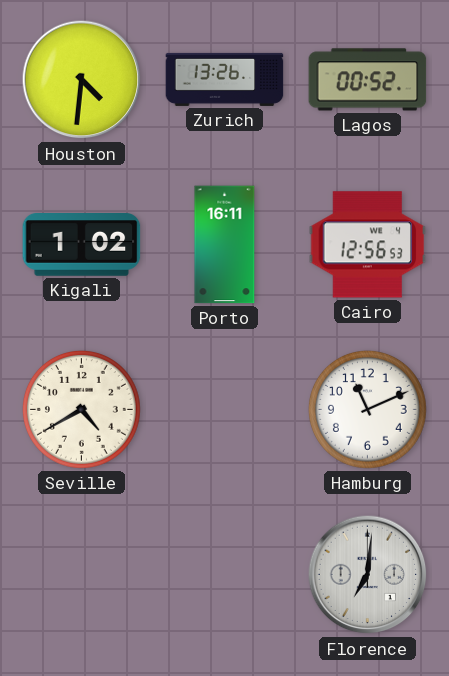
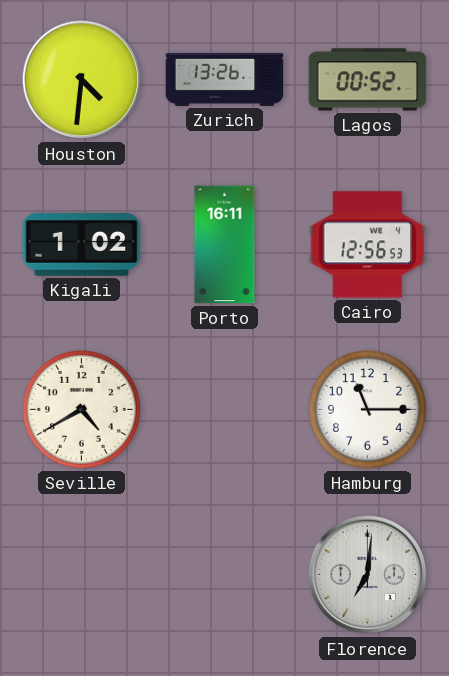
Hamburg: 11:11 -> 11:15
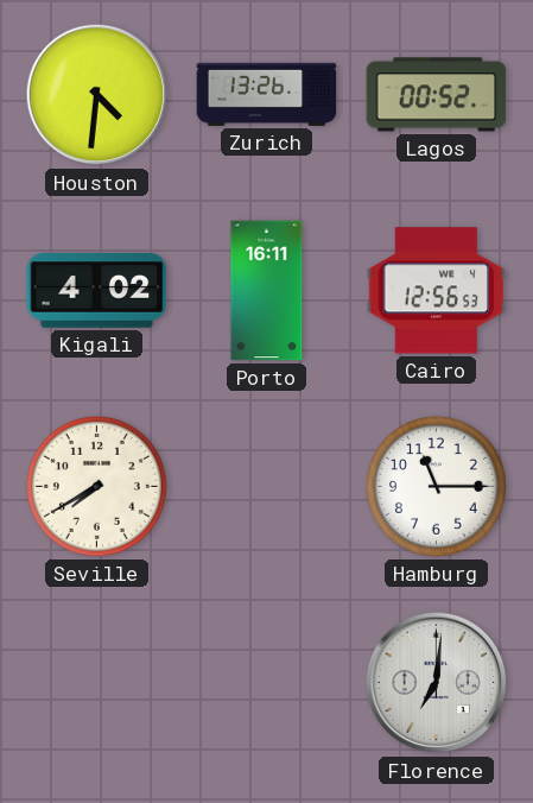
Kigali: 1:02 -> 4:02
Seville: 4:40 -> 7:40
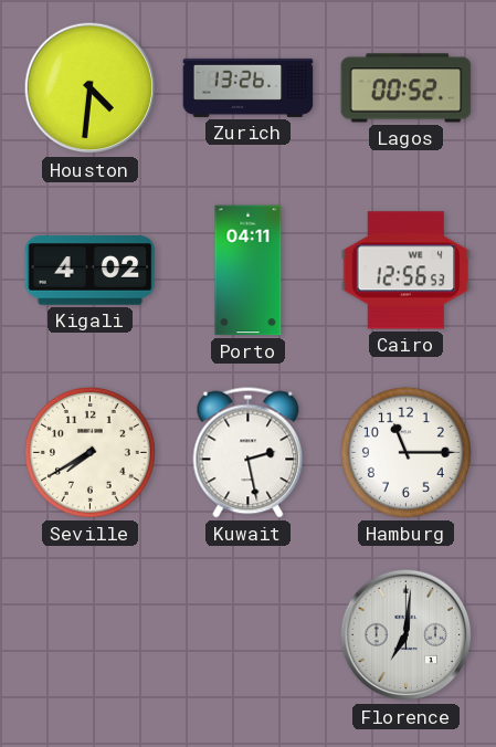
Porto: 16:11 -> 04:11
Kuwait: none -> 2:28
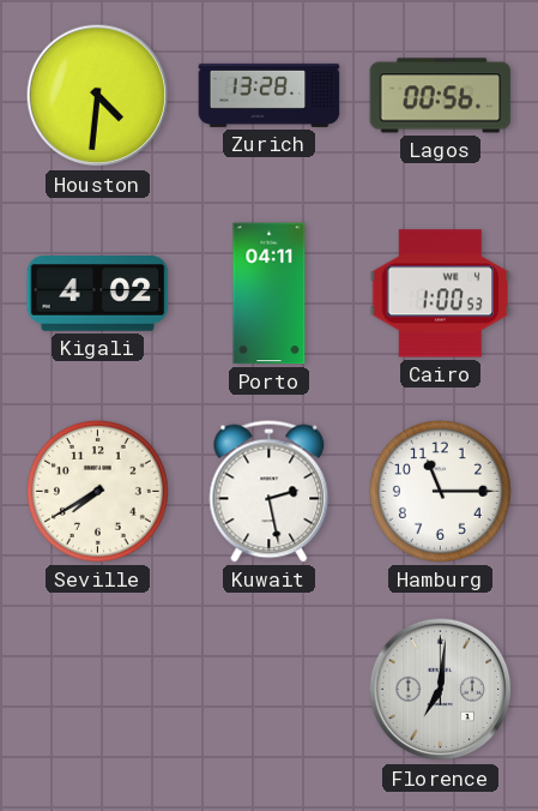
Zurich: 13:26 -> 13:28
Lagos: 00:52 -> 00:56
Cairo: 12:56 -> 1:00
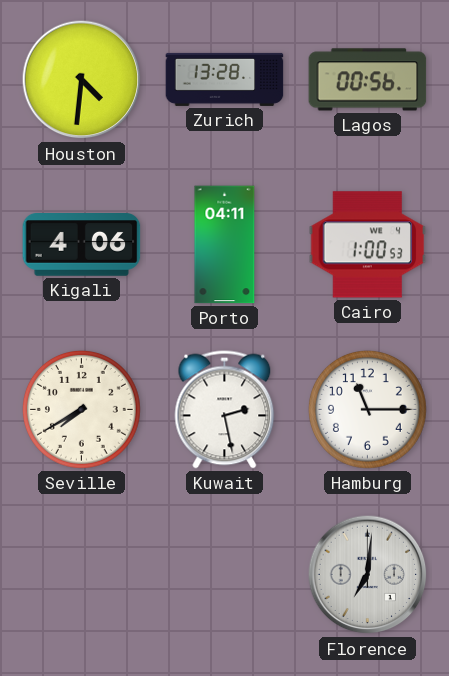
Kigali: 4:02 -> 4:06
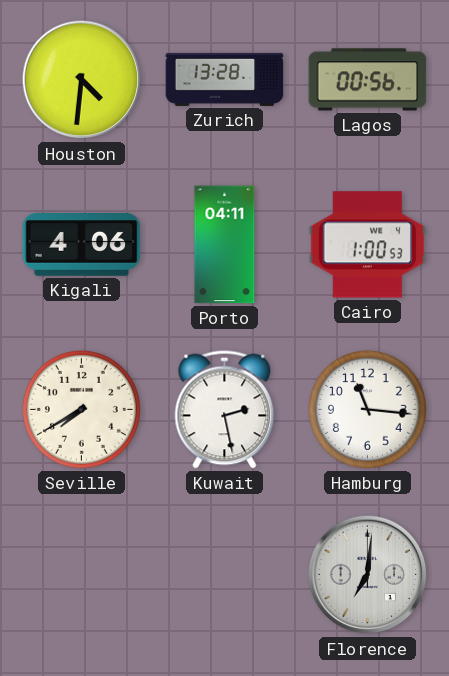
Hamburg: 11:15 -> 11:16
